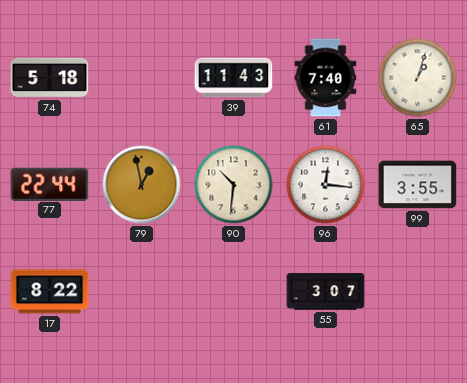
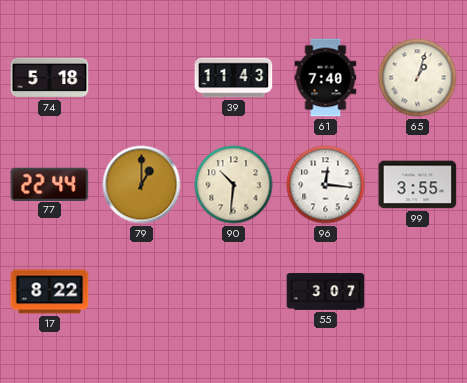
79: 12:58 -> 1:00
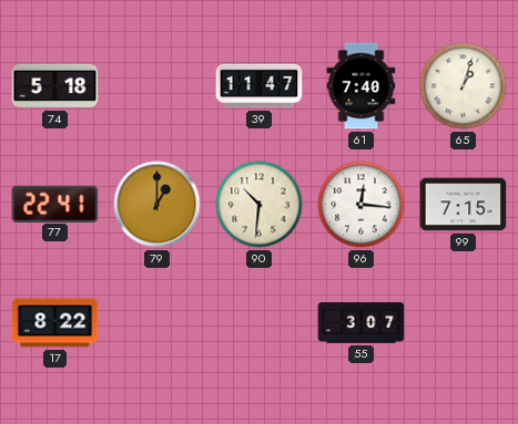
39: 11:43 -> 11:47
77: 22:44 -> 22:41
99: 3:55 -> 7:15
